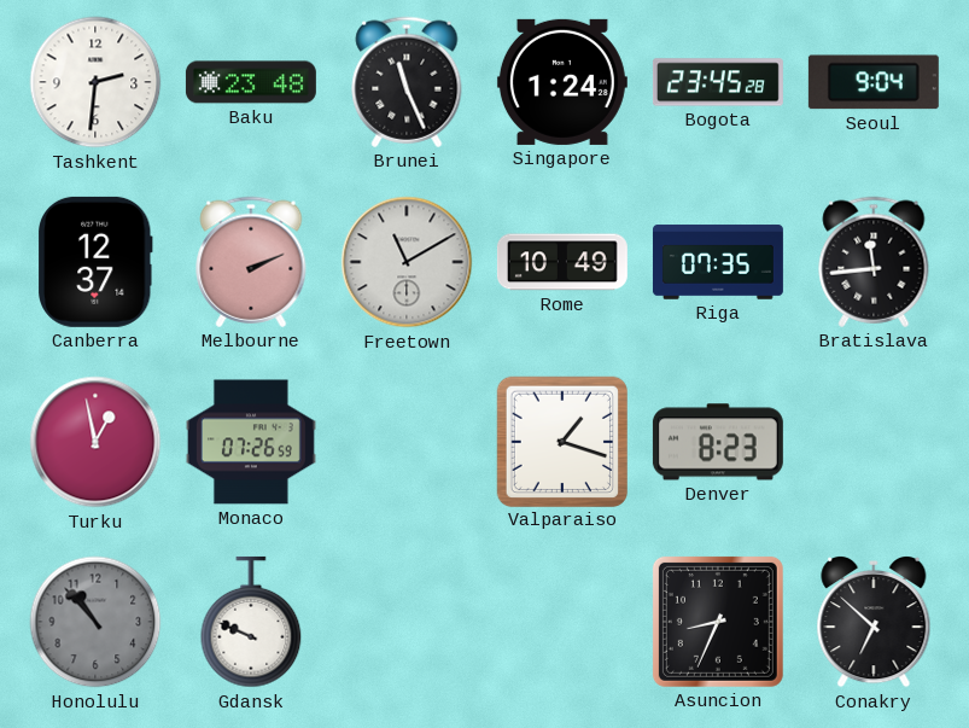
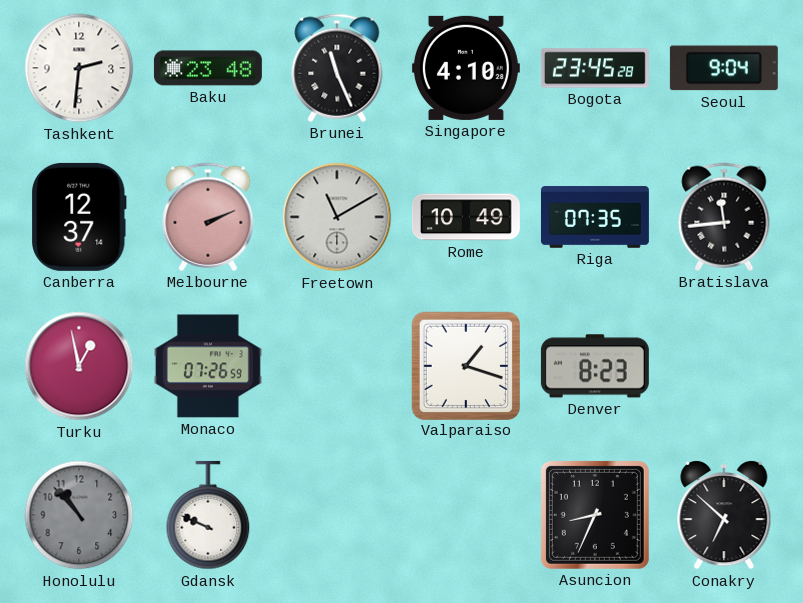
Singapore: 1:24 -> 4:10
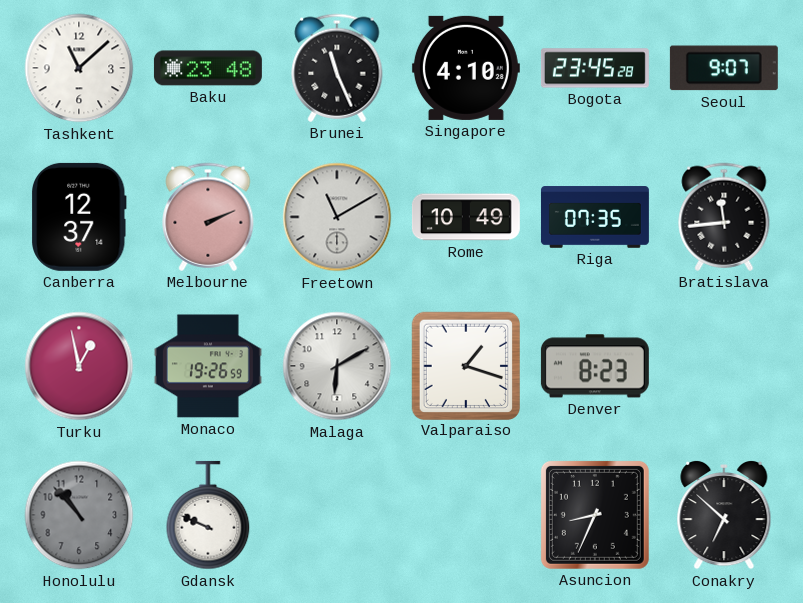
Tashkent: 2:31 -> 11:08
Seoul: 9:04 -> 9:07
Monaco: 07:26 -> 19:26
Malaga: none -> 6:10
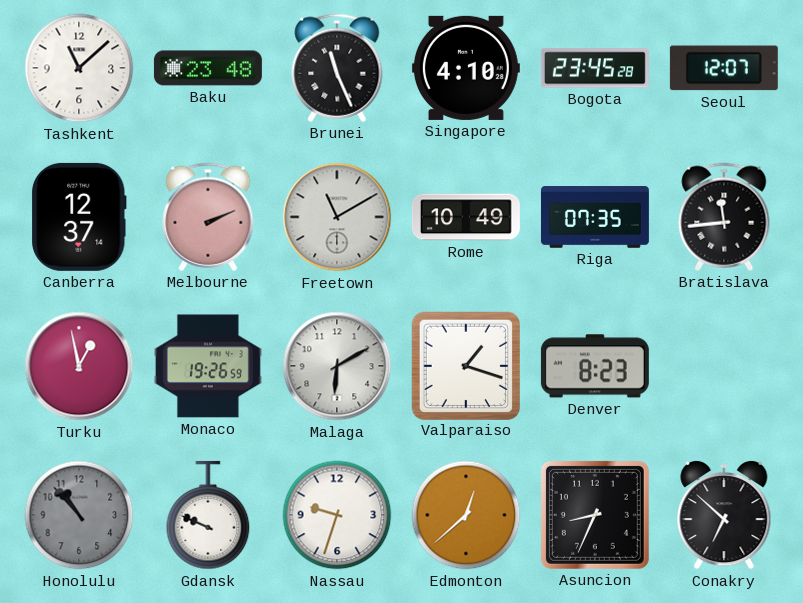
Seoul: 9:07 -> 12:07
Nassau: none -> 9:33
Edmonton: none -> 12:38
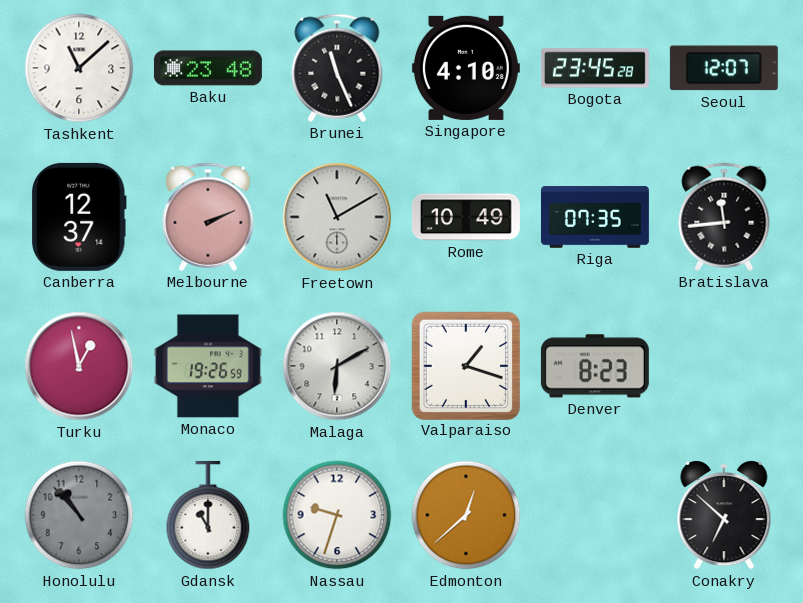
Gdansk: 9:49 -> 11:00
Asuncion: 8:34 -> none
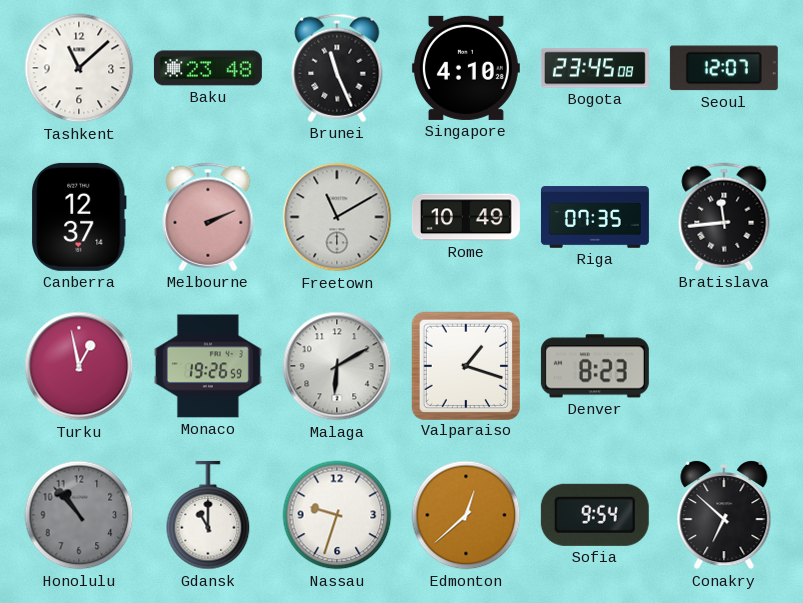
Bogota: 23:45:28 -> 23:45:08
Sofia: none -> 9:54
